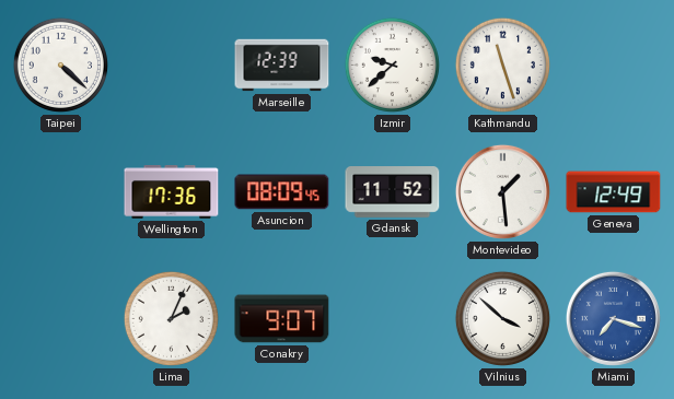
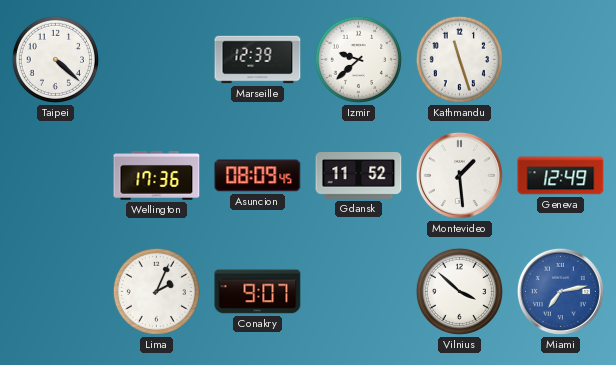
Miami: 7:18 -> 7:13
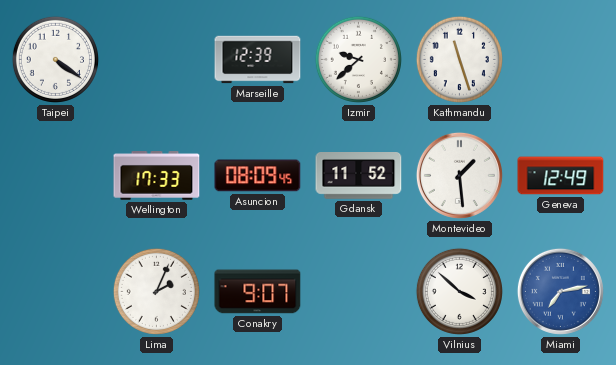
Taipei: 4:22 -> 4:21
Wellington: 17:36 -> 17:33
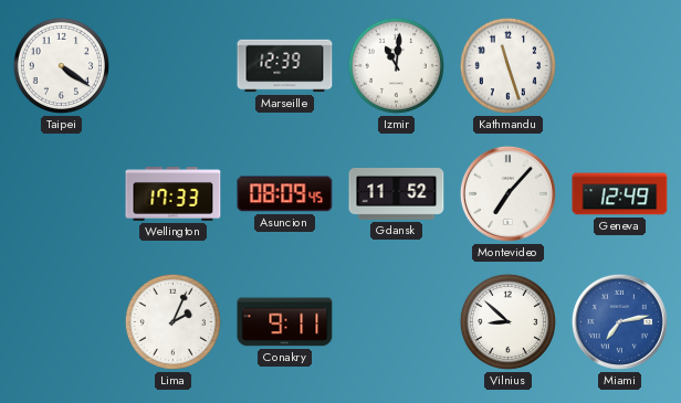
Izmir: 9:38 -> 11:01
Montevideo: 1:29 -> 7:07
Conakry: 9:07 -> 9:11
Vilnius: 3:52 -> 8:52
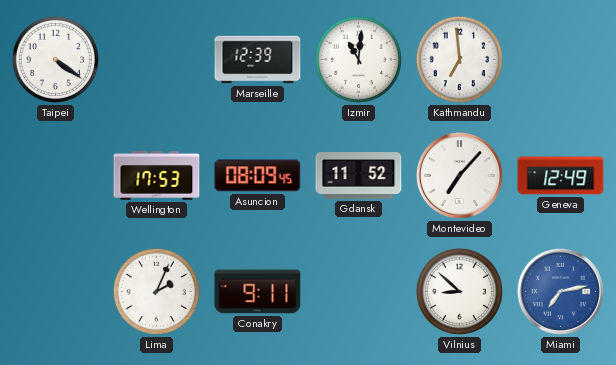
Kathmandu: 11:27 -> 6:59
Wellington: 17:33 -> 17:53
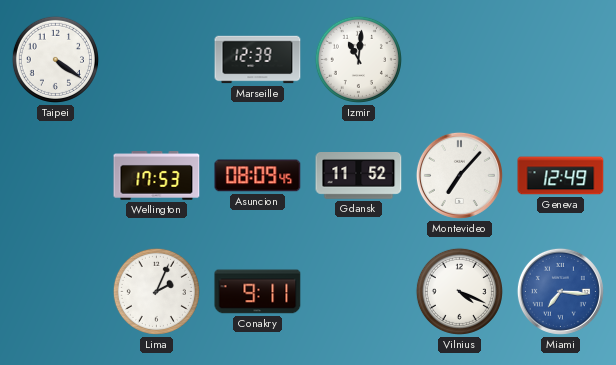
Kathmandu: 6:59 -> none
Vilnius: 8:52 -> 4:19
Miami: 7:13 -> 7:16
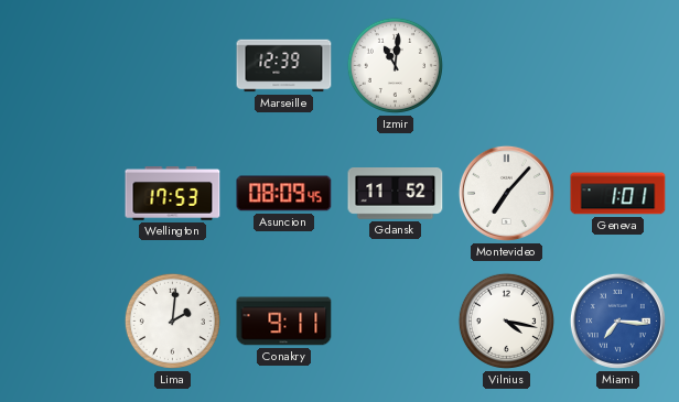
Taipei: 4:21 -> none
Geneva: 12:49 -> 1:01
Lima: 2:04 -> 2:01
Vilnius: 4:19 -> 4:17
